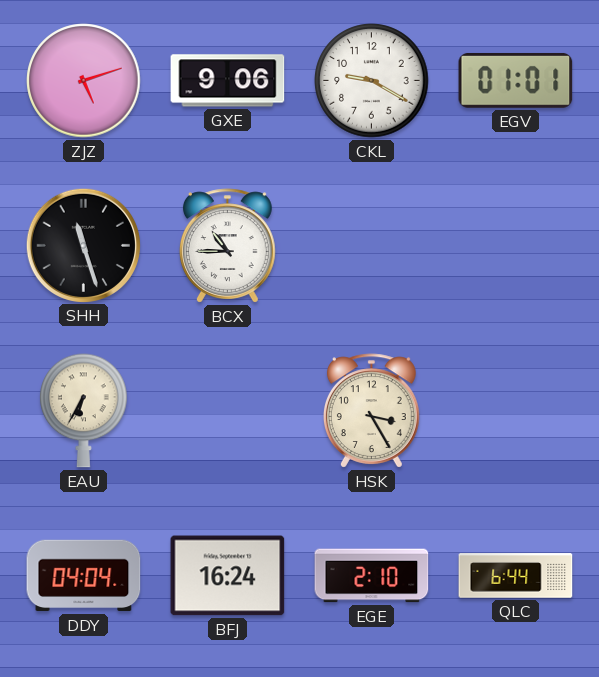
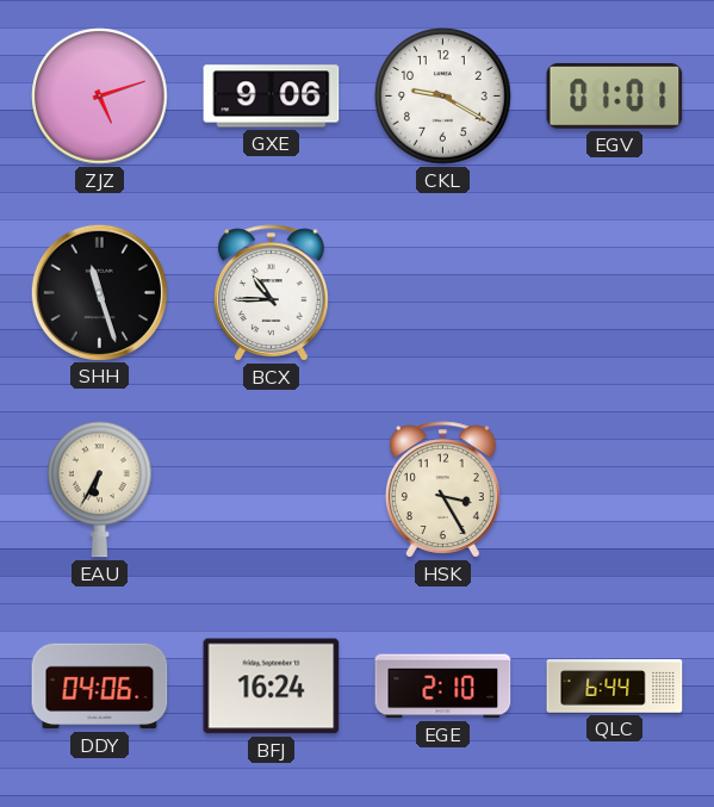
DDY: 04:04 -> 04:06
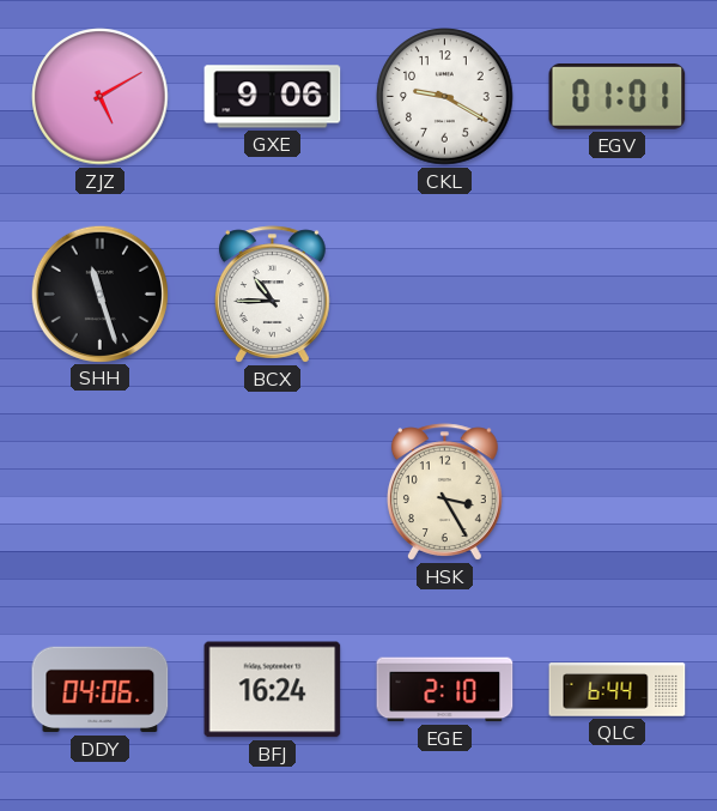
ZJZ: 5:12 -> 5:10
EAU: 6:35 -> none
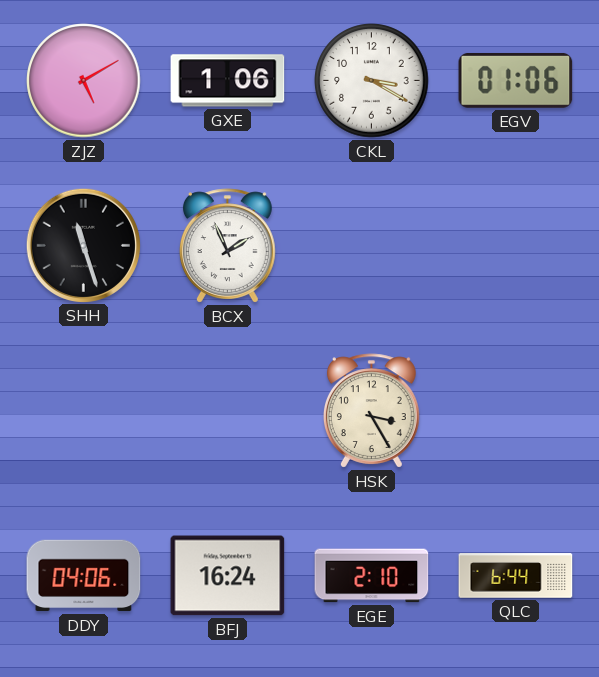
GXE: 9:06 -> 1:06
CKL: 9:20 -> 3:20
EGV: 01:01 -> 01:06
BCX: 10:45 -> 1:56
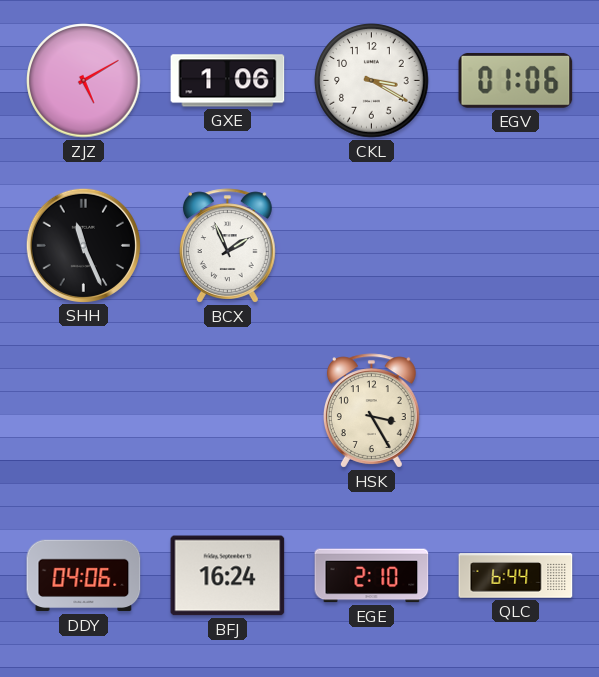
SHH: 11:27 -> 11:26
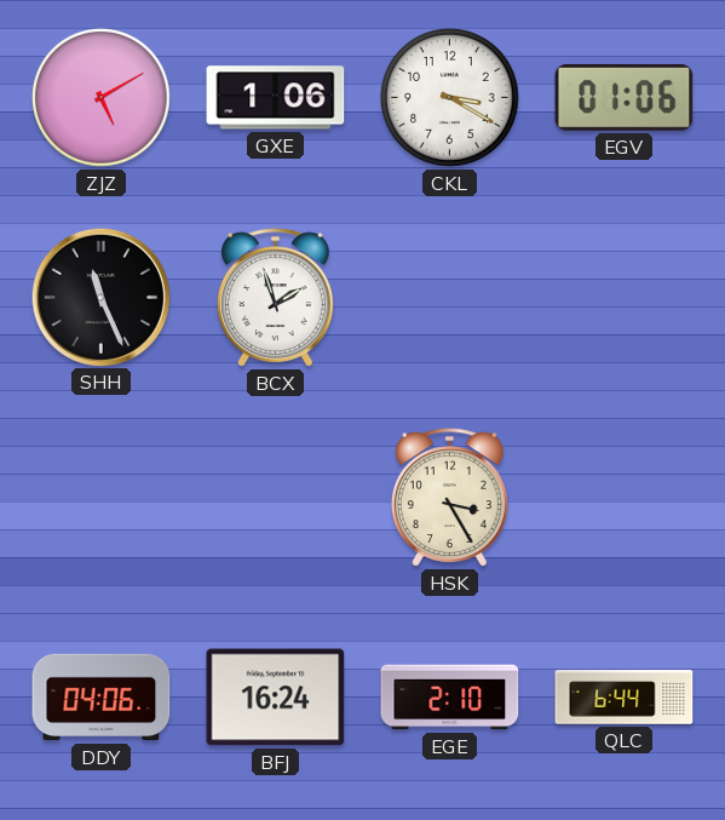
BCX: 1:56 -> 1:57
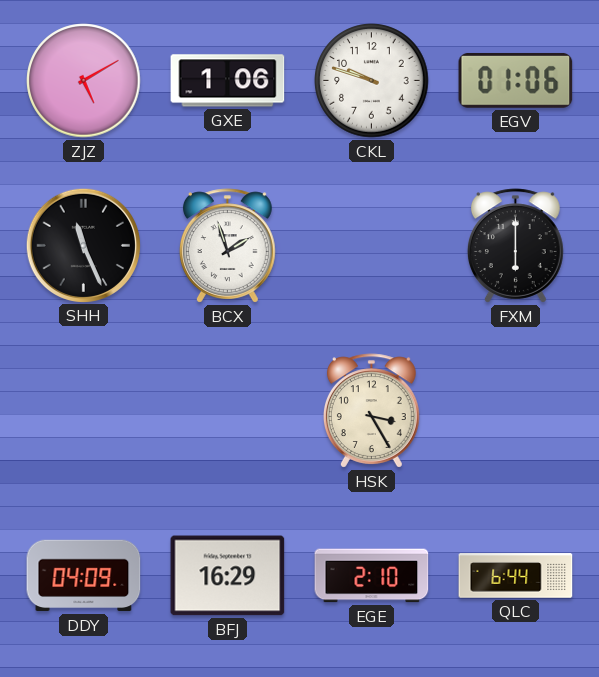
CKL: 3:20 -> 9:48
FXM: none -> 6:00
DDY: 04:06 -> 04:09
BFJ: 16:24 -> 16:29
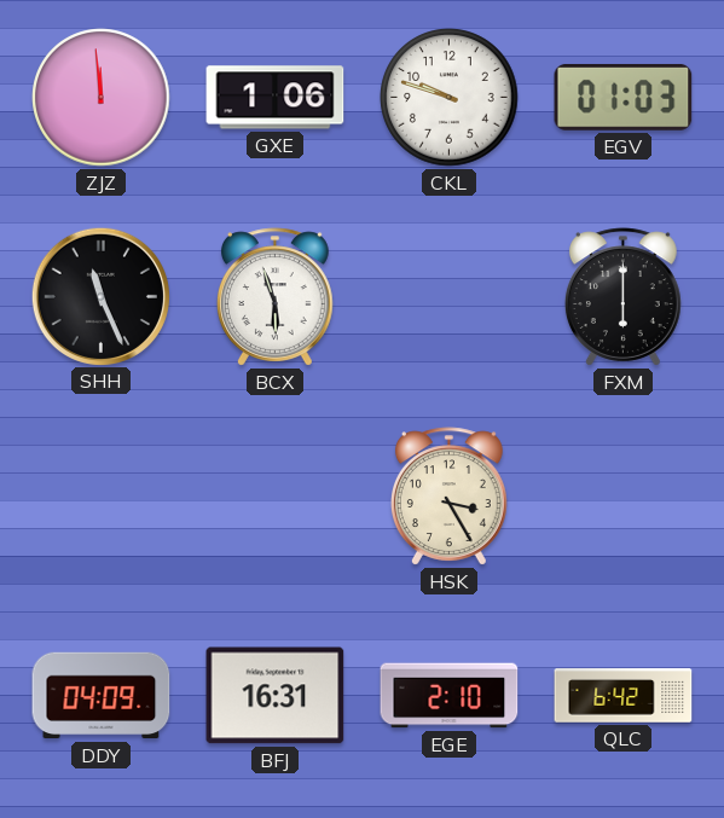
ZJZ: 5:10 -> 11:59
EGV: 01:06 -> 01:03
BCX: 1:57 -> 5:57
BFJ: 16:29 -> 16:31
QLC: 6:44 -> 6:42
